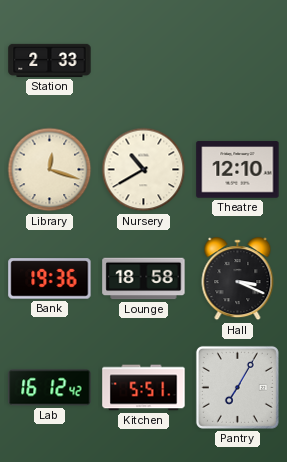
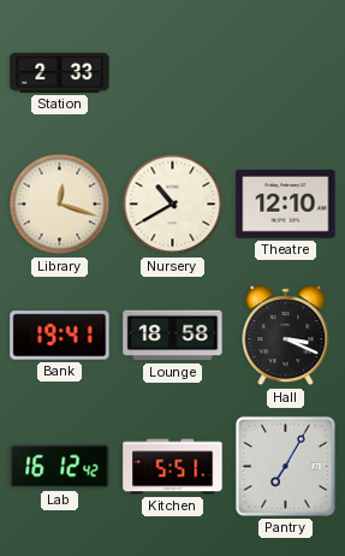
Bank: 19:36 -> 19:41
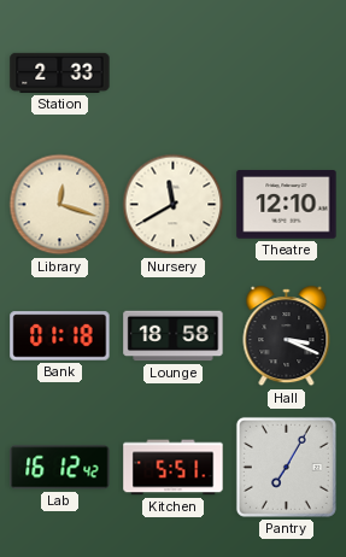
Nursery: 10:40 -> 11:40
Bank: 19:41 -> 01:18
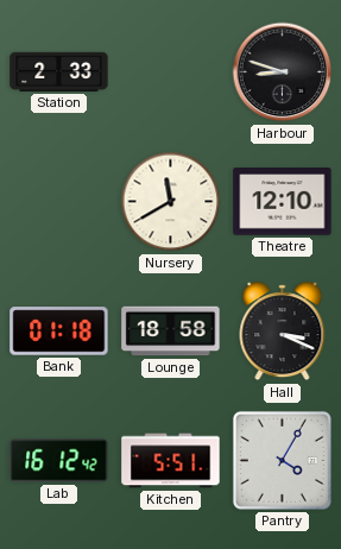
Harbour: none -> 8:48
Library: 12:18 -> none
Pantry: 7:05 -> 4:05
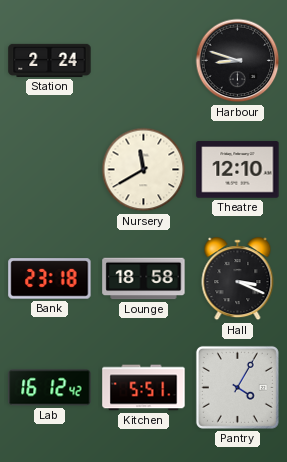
Station: 2:33 -> 2:24
Bank: 01:18 -> 23:18
